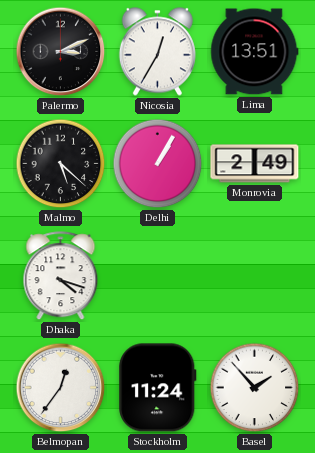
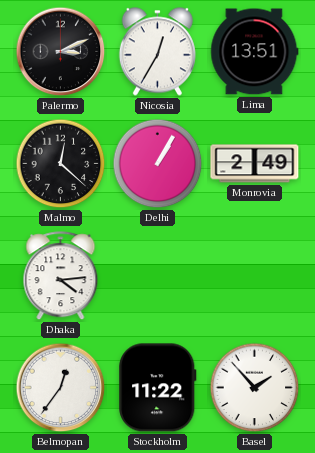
Malmo: 5:22 -> 12:22
Dhaka: 4:18 -> 4:14
Stockholm: 11:24 -> 11:22
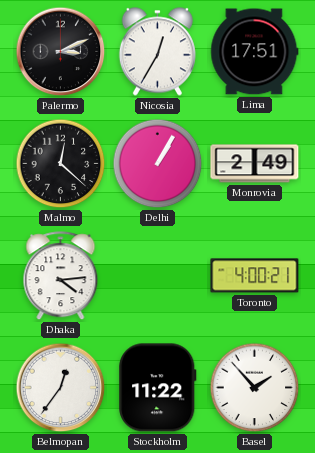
Lima: 13:51 -> 17:51
Toronto: none -> 4:00
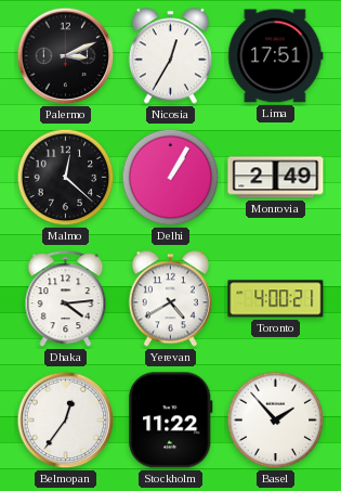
Yerevan: none -> 4:40
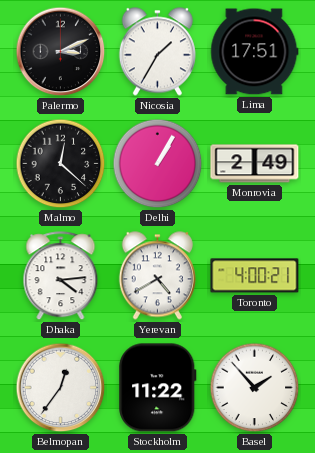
Nicosia: 12:35 -> 1:35
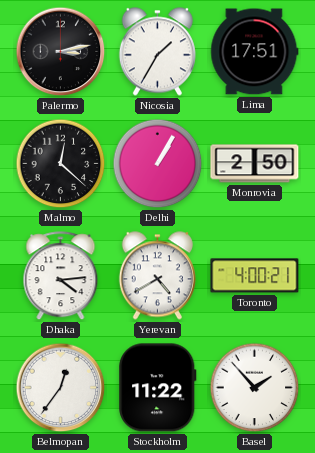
Palermo: 3:11 -> 3:13
Monrovia: 2:49 -> 2:50
